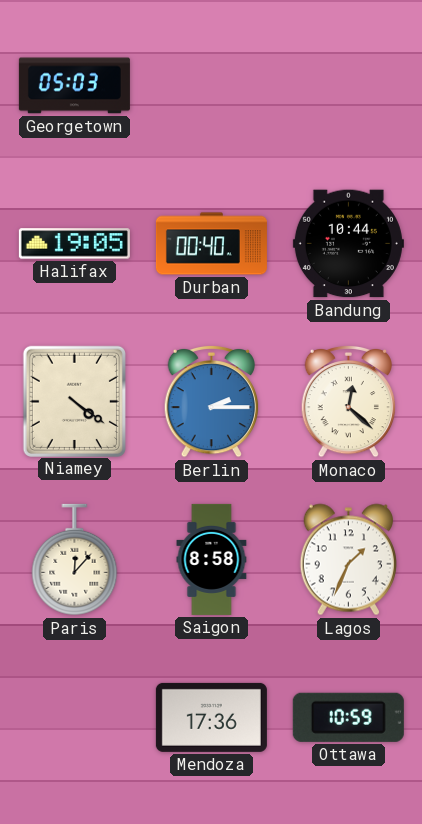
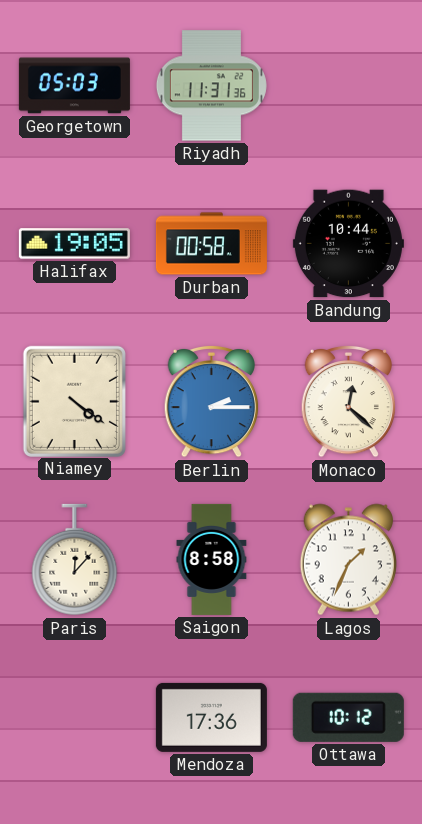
Riyadh: none -> 11:31
Durban: 00:40 -> 00:58
Ottawa: 10:59 -> 10:12
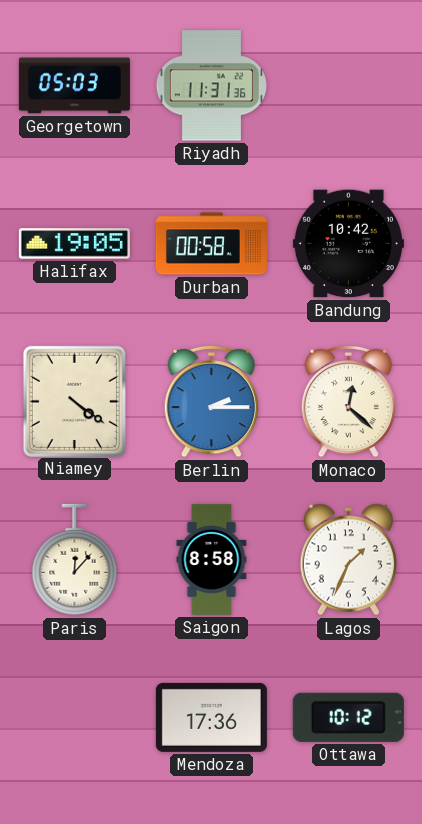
Bandung: 10:44 -> 10:42
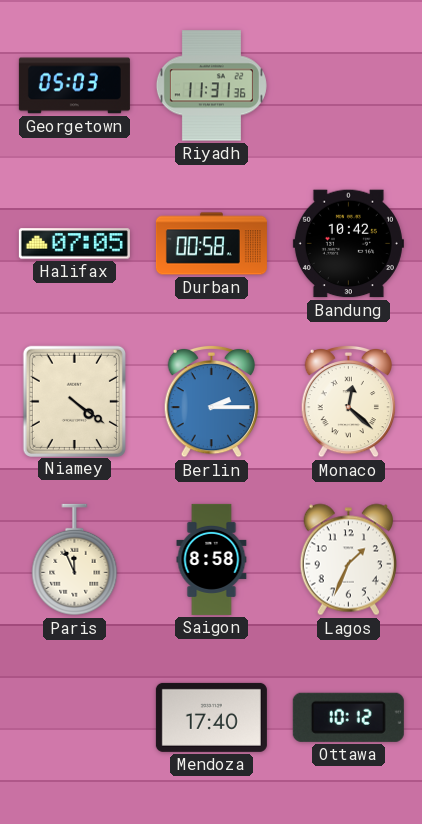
Halifax: 19:05 -> 07:05
Paris: 12:07 -> 11:56
Mendoza: 17:36 -> 17:40
